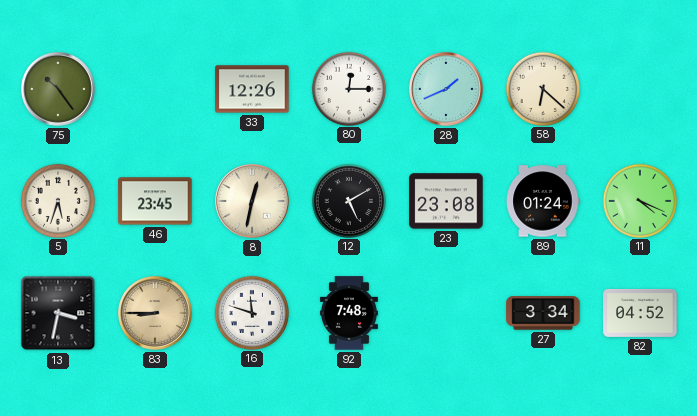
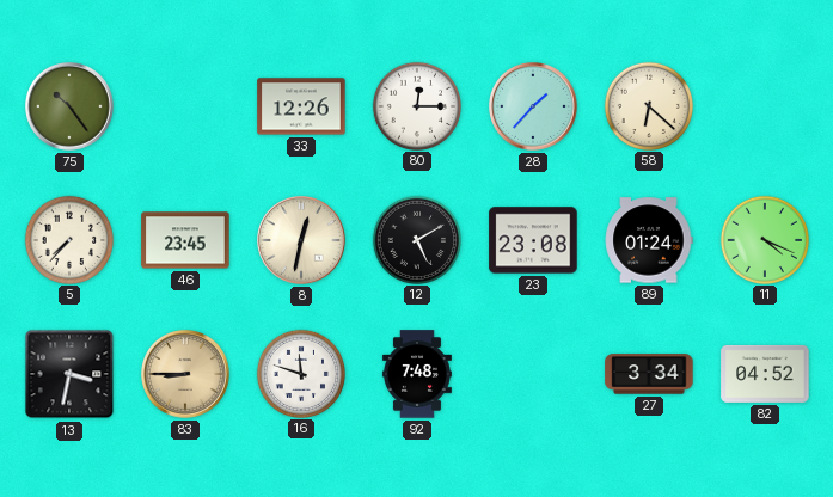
28: 1:41 -> 1:37
5: 5:33 -> 7:37
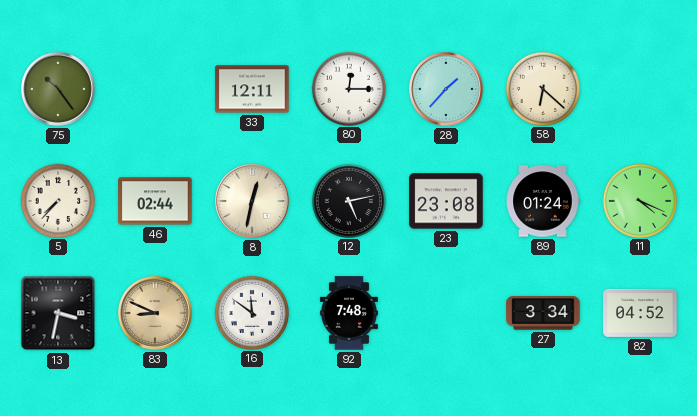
33: 12:26 -> 12:11
46: 23:45 -> 02:44
12: 5:10 -> 5:13
83: 8:45 -> 8:49
16: 11:48 -> 11:51
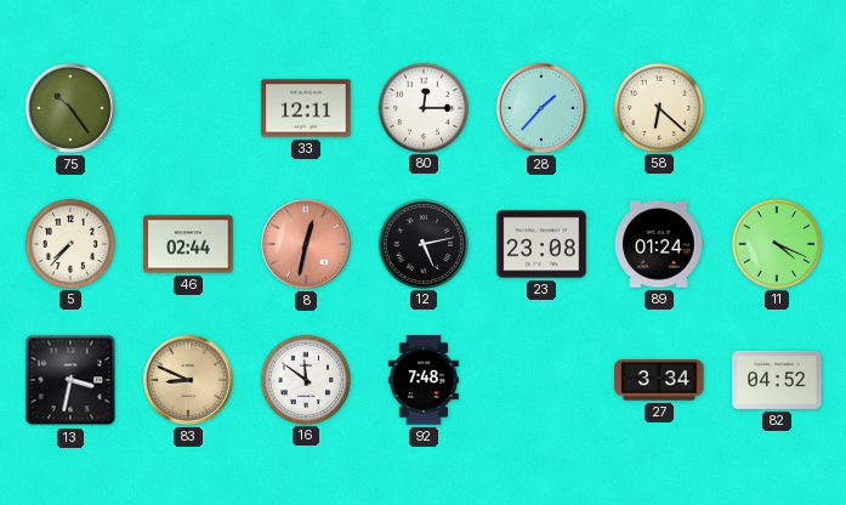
8 dial: cream -> salmon
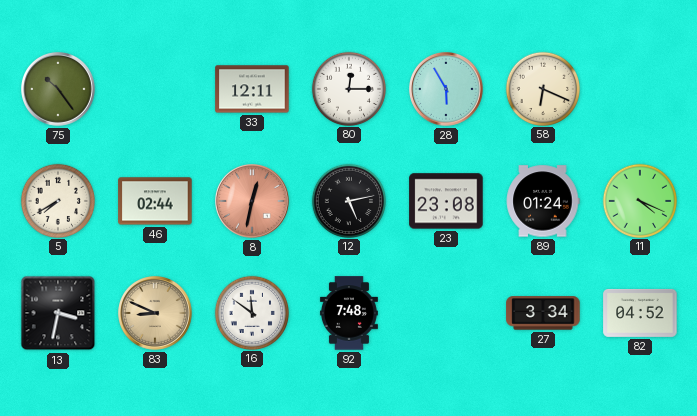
28: 1:37 -> 5:55
58: 6:22 -> 6:19
5: 7:37 -> 7:40
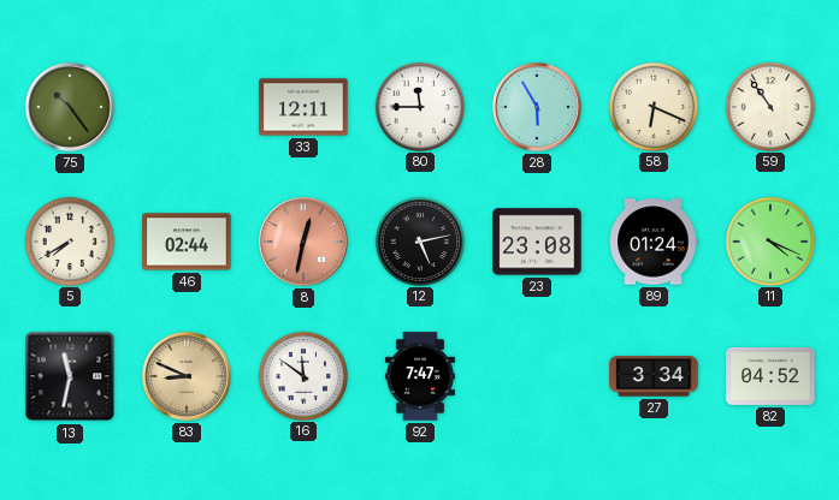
80: 12:15 -> 11:45
59: none -> 10:54
13: 3:32 -> 11:32
92: 7:48 -> 7:47
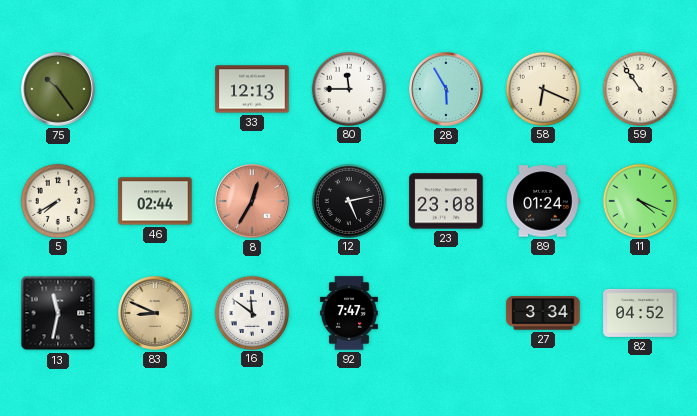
33: 12:11 -> 12:13
8: 12:32 -> 12:35
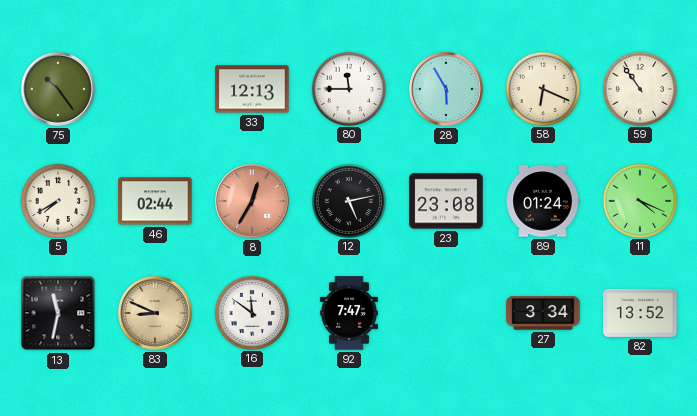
82: 04:52 -> 13:52
